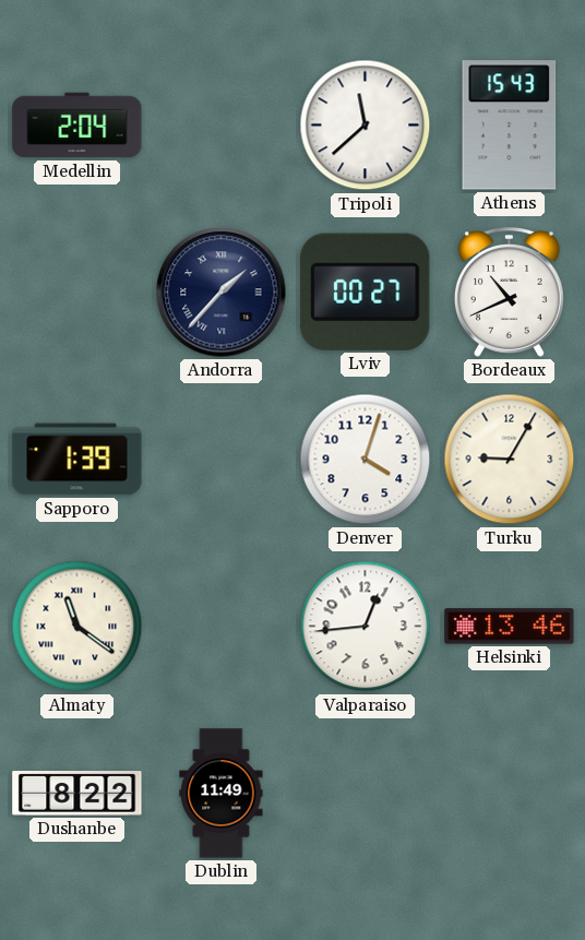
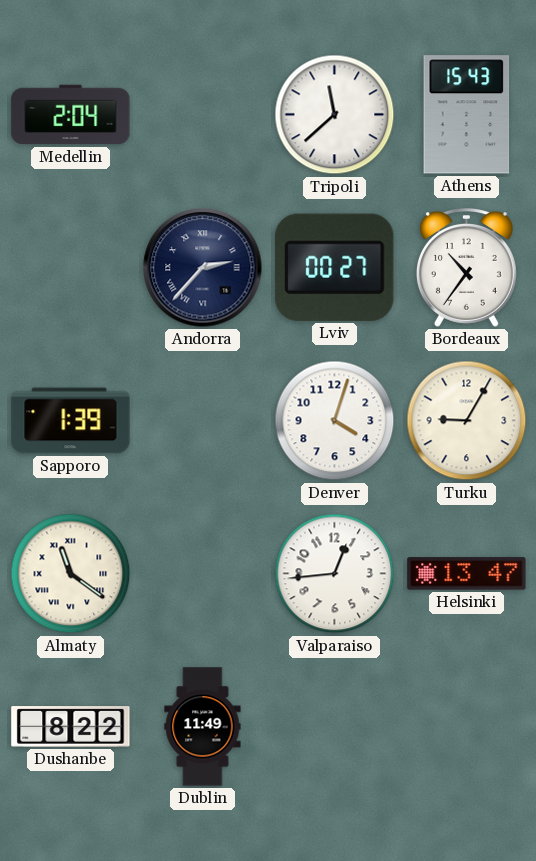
Andorra: 1:37 -> 2:37
Bordeaux: 10:41 -> 10:36
Helsinki: 13:46 -> 13:47
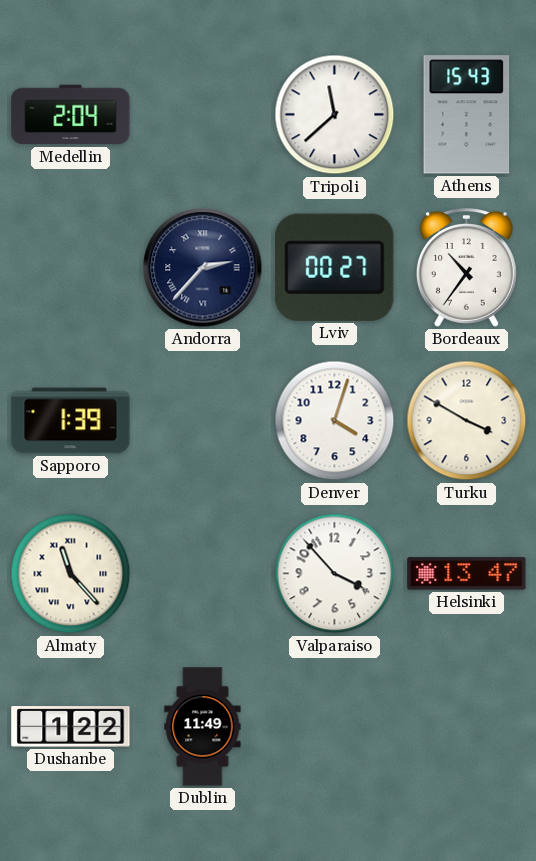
Turku: 9:05 -> 3:50
Almaty: 11:21 -> 11:23
Valparaiso: 12:44 -> 3:53
Dushanbe: 8:22 -> 1:22
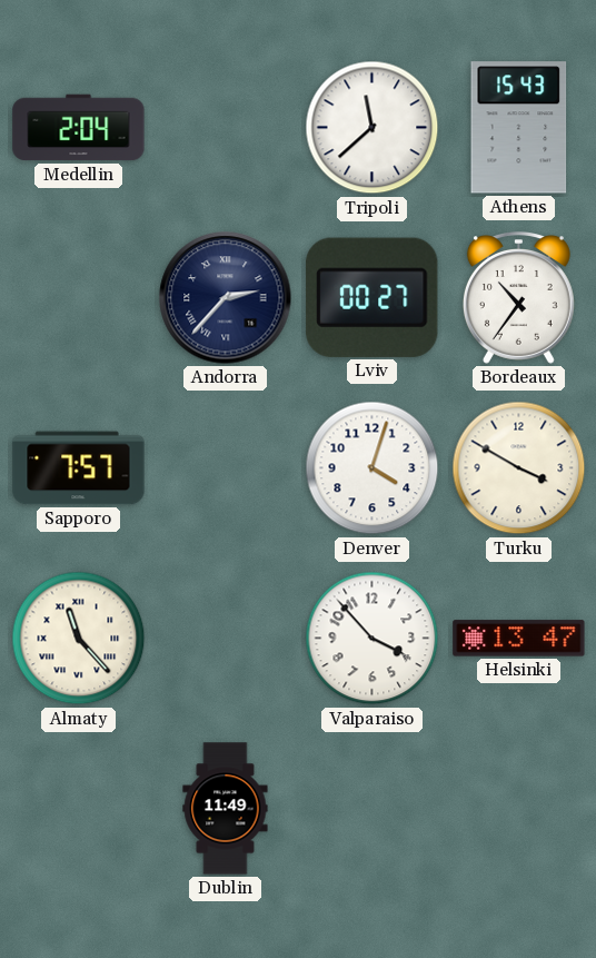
Sapporo: 1:39 -> 7:57
Dushanbe: 1:22 -> none
